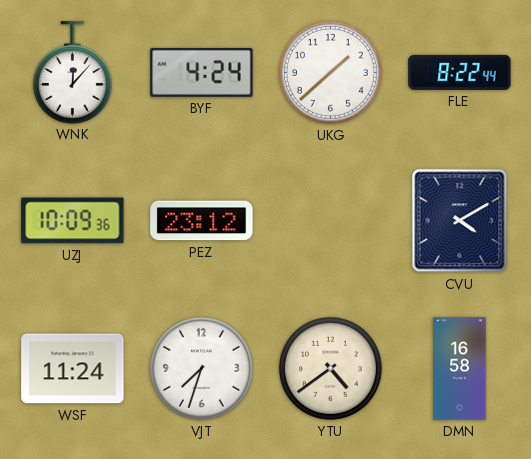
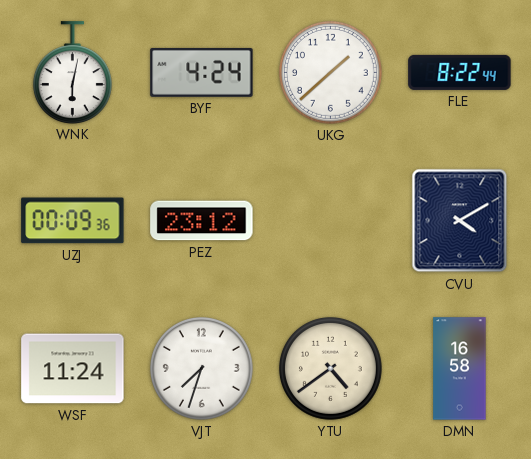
WNK: 12:07 -> 6:02
UZJ: 10:09 -> 00:09
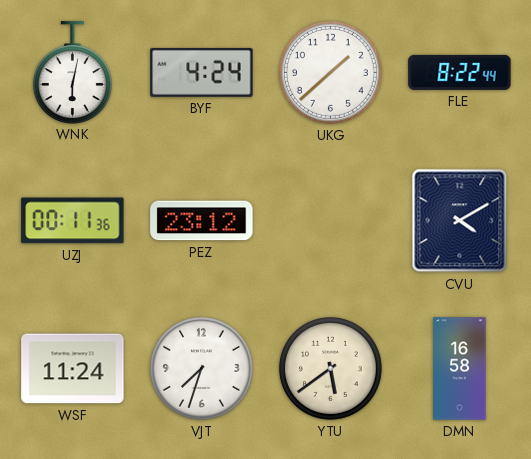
UZJ: 00:09 -> 00:11
YTU: 4:39 -> 5:39
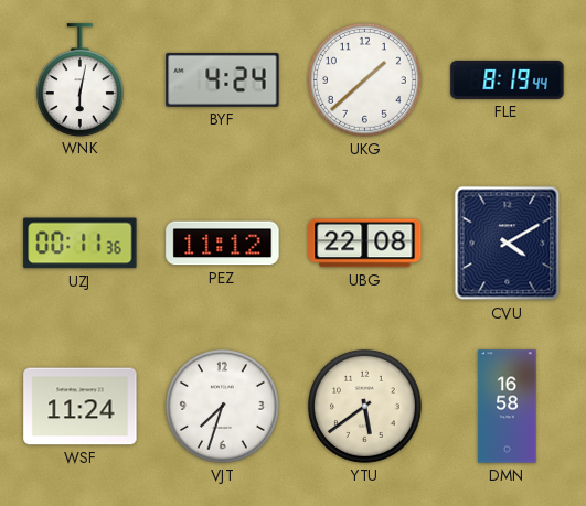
FLE: 8:22 -> 8:19
PEZ: 23:12 -> 11:12
UBG: none -> 22:08
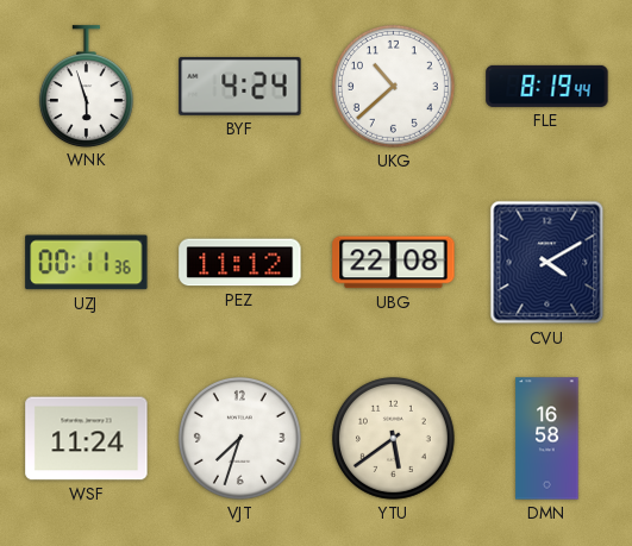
WNK: 6:02 -> 5:57
UKG: 1:38 -> 10:38
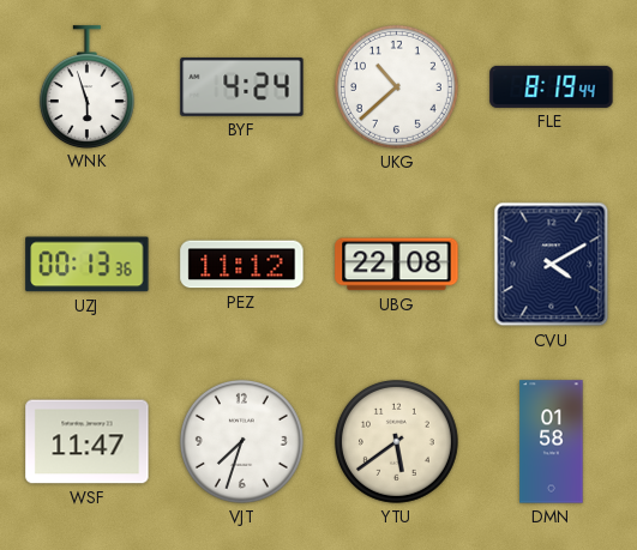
UZJ: 00:11 -> 00:13
WSF: 11:24 -> 11:47
DMN: 16:58 -> 01:58
